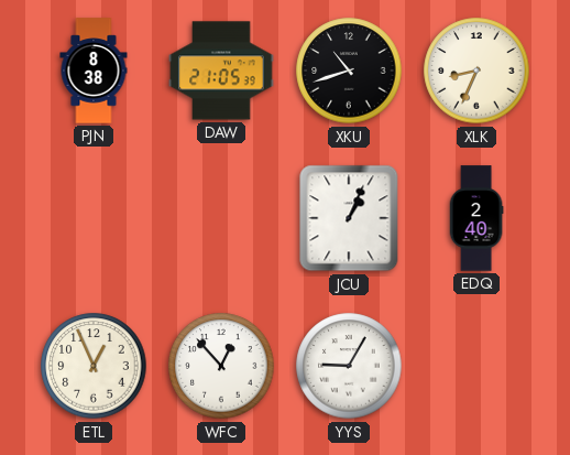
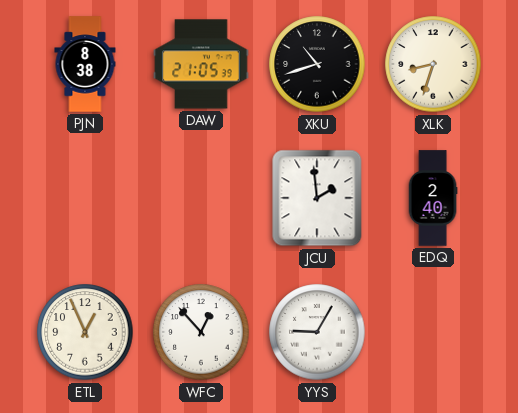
XLK: 8:34 -> 8:33
JCU: 1:04 -> 1:59
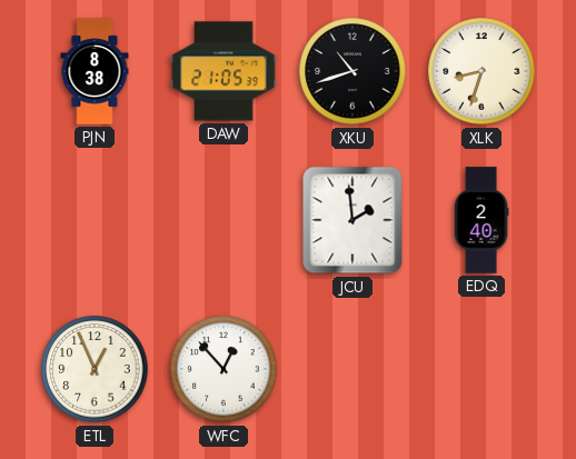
YYS: 9:05 -> none
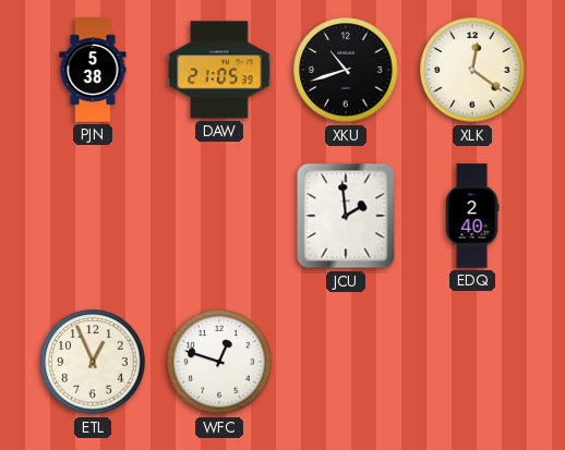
PJN: 8:38 -> 5:38
XLK: 8:33 -> 12:21
WFC: 12:53 -> 12:48
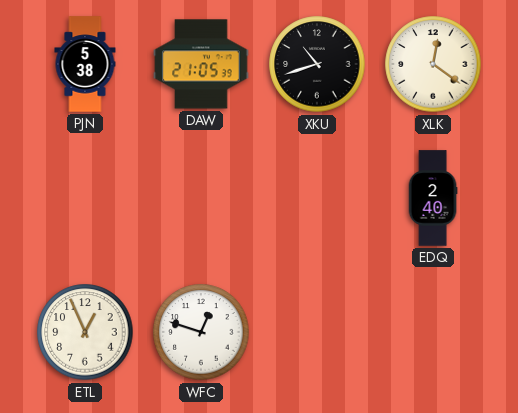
JCU: 1:59 -> none
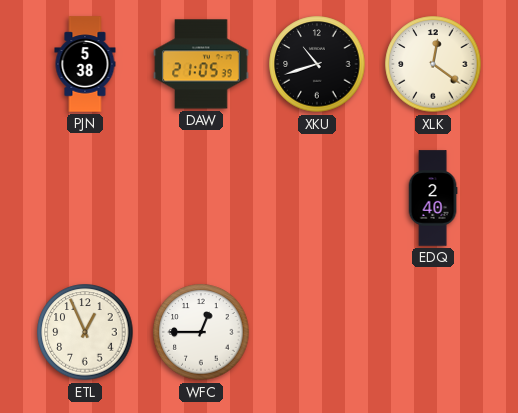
WFC: 12:48 -> 12:45
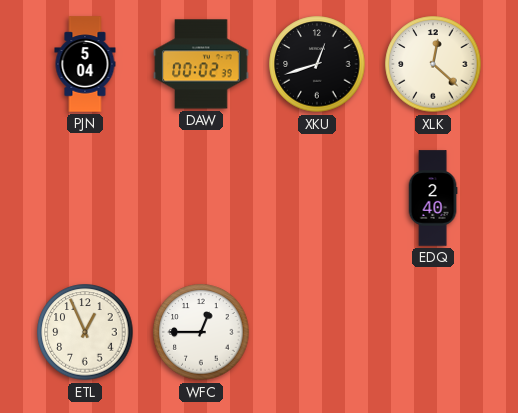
PJN: 5:38 -> 5:04
DAW: 21:05 -> 00:02
XKU: 10:42 -> 12:42
XLK: 12:21 -> 12:22
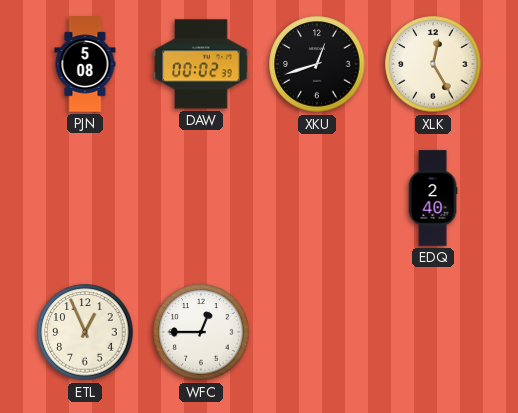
PJN: 5:04 -> 5:08
XLK: 12:22 -> 12:25
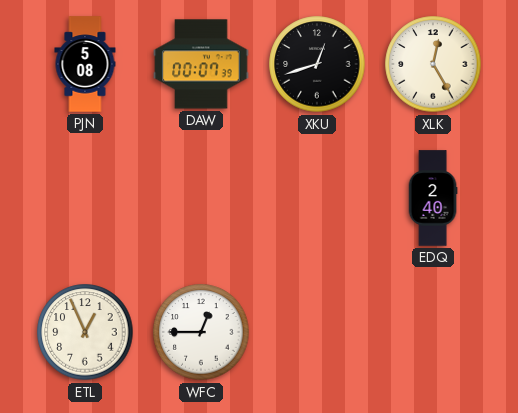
DAW: 00:02 -> 00:07
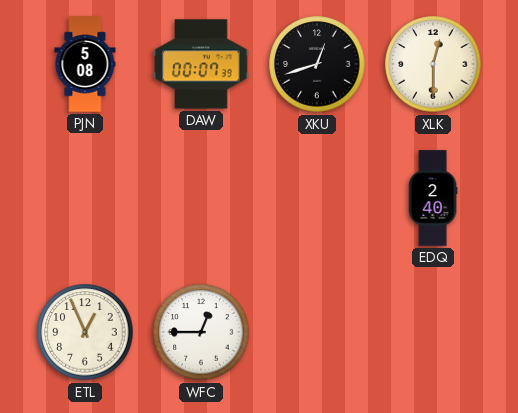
XLK: 12:25 -> 12:30
